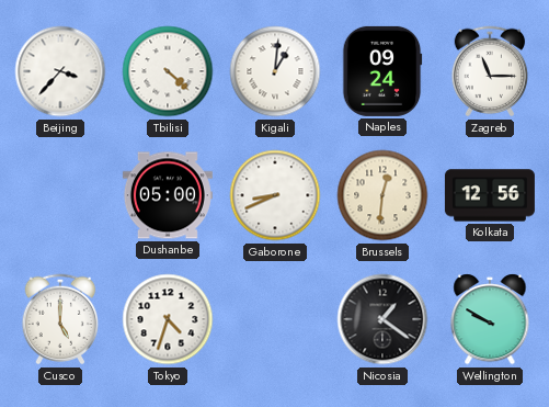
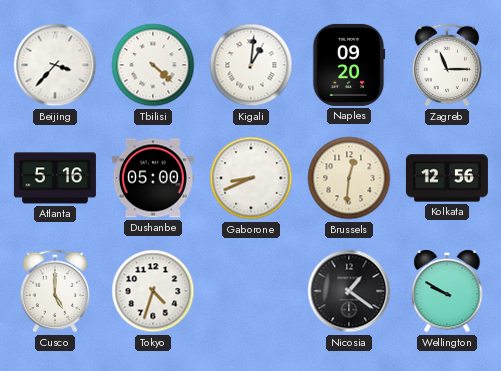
Naples: 09:24 -> 09:20
Atlanta: none -> 5:16
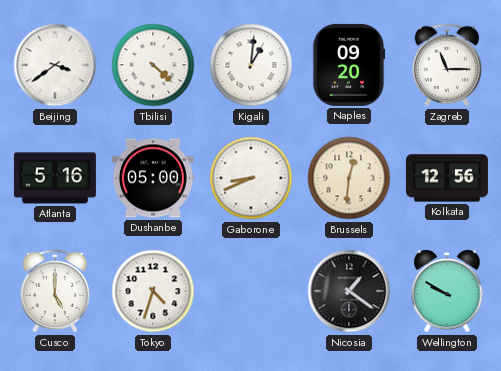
Beijing: 3:37 -> 3:39
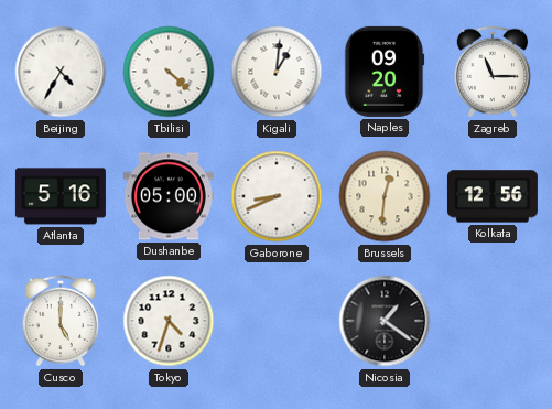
Beijing: 3:39 -> 4:35
Wellington: 9:50 -> none
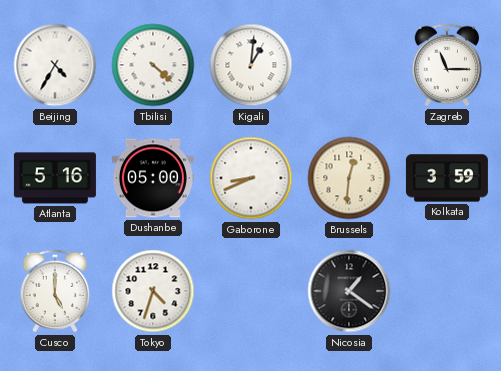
Naples: 09:20 -> none
Kolkata: 12:56 -> 3:59
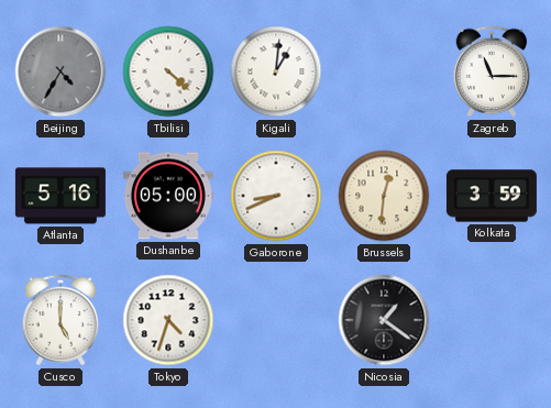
Beijing dial: white -> grey
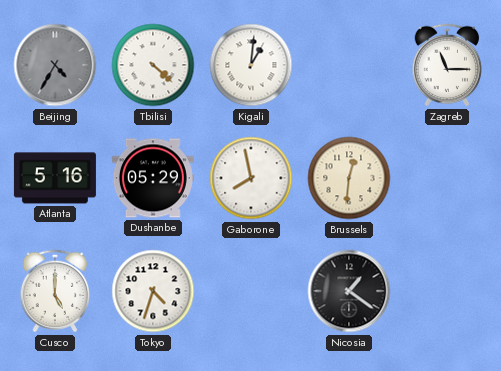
Dushanbe: 05:00 -> 05:29
Gaborone: 8:41 -> 7:58
Kolkata: 3:59 -> none
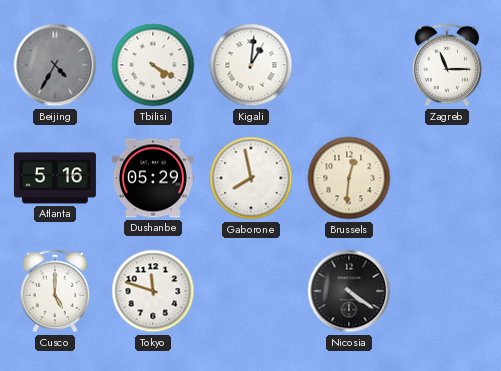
Tbilisi: 4:22 -> 4:20
Tokyo: 4:33 -> 11:48
Nicosia: 1:21 -> 4:21
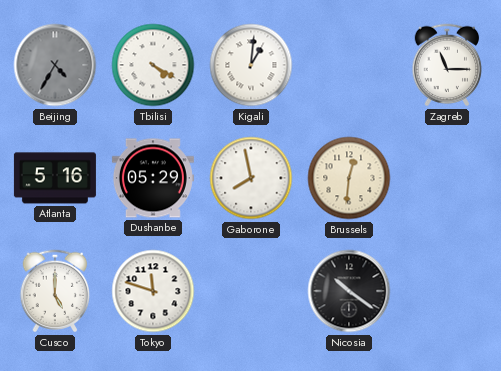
Nicosia: 4:21 -> 10:21
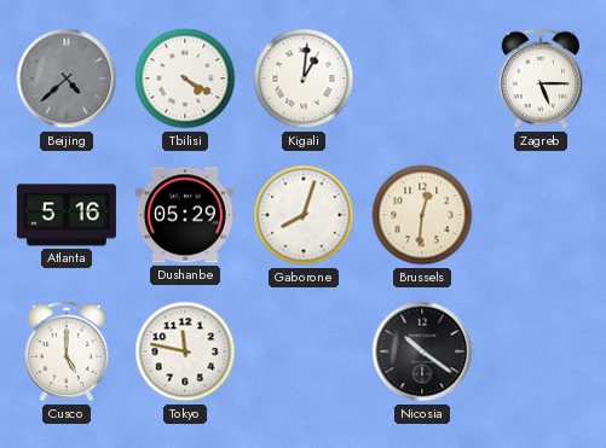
Beijing: 4:35 -> 4:38
Zagreb: 11:15 -> 5:15
Gaborone: 7:58 -> 8:03
Tokyo: 11:48 -> 11:47
